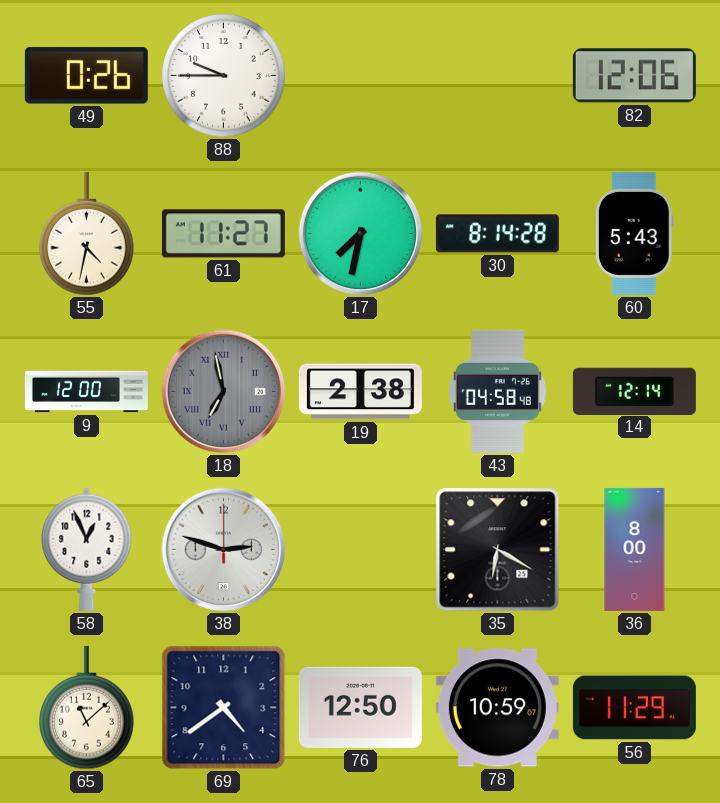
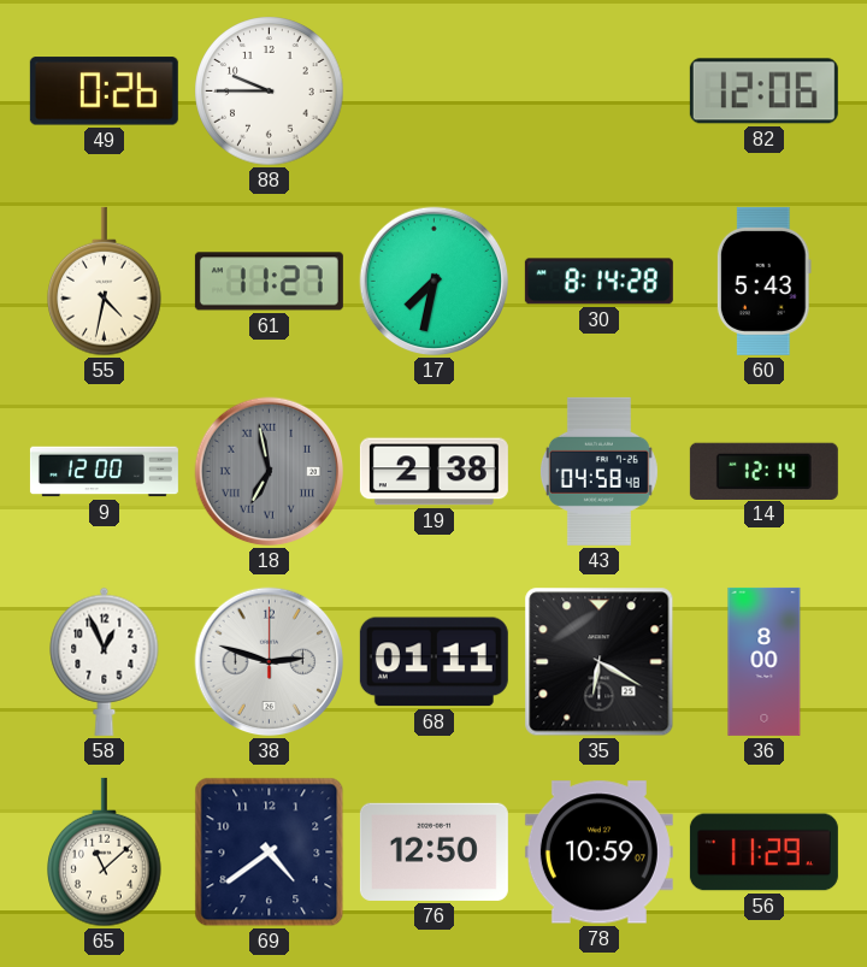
68: none -> 01:11
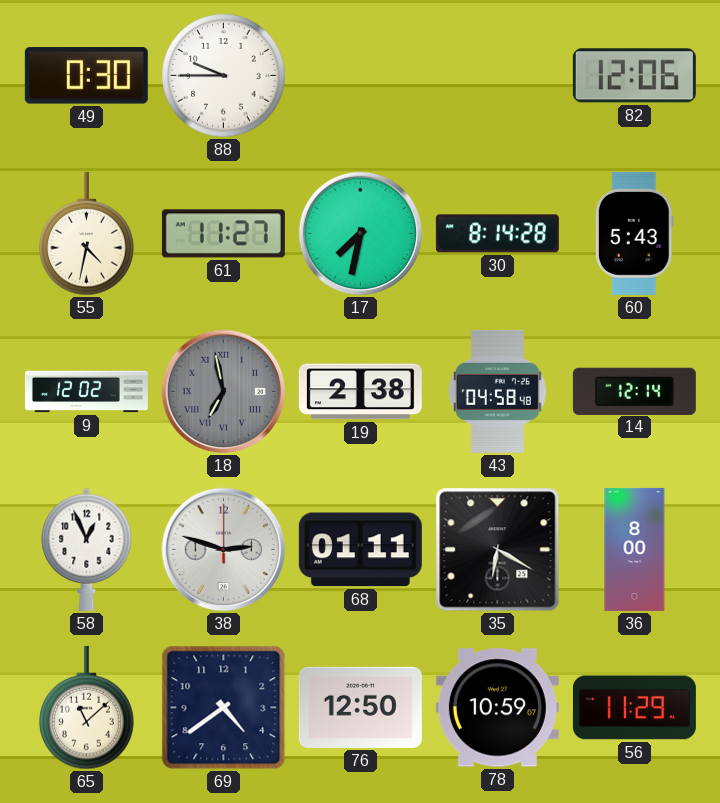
49: 0:26 -> 0:30
9: 12:00 -> 12:02
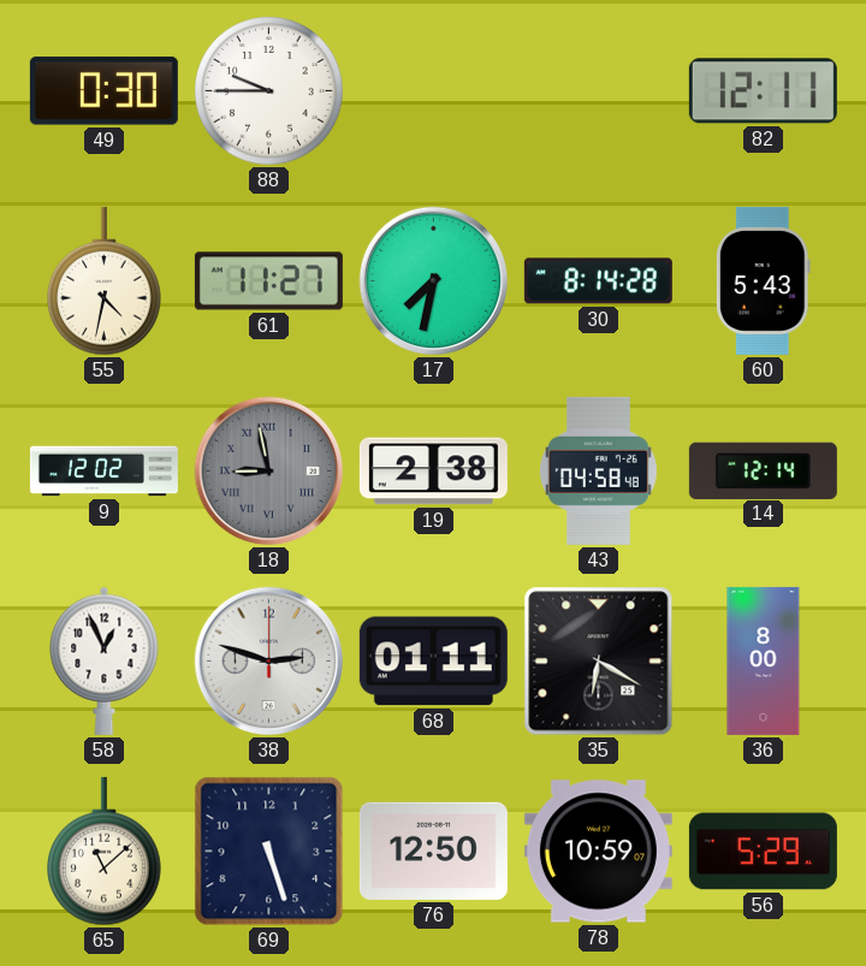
82: 12:06 -> 12:11
18: 6:58 -> 8:58
69: 4:39 -> 5:27
56: 11:29 -> 5:29
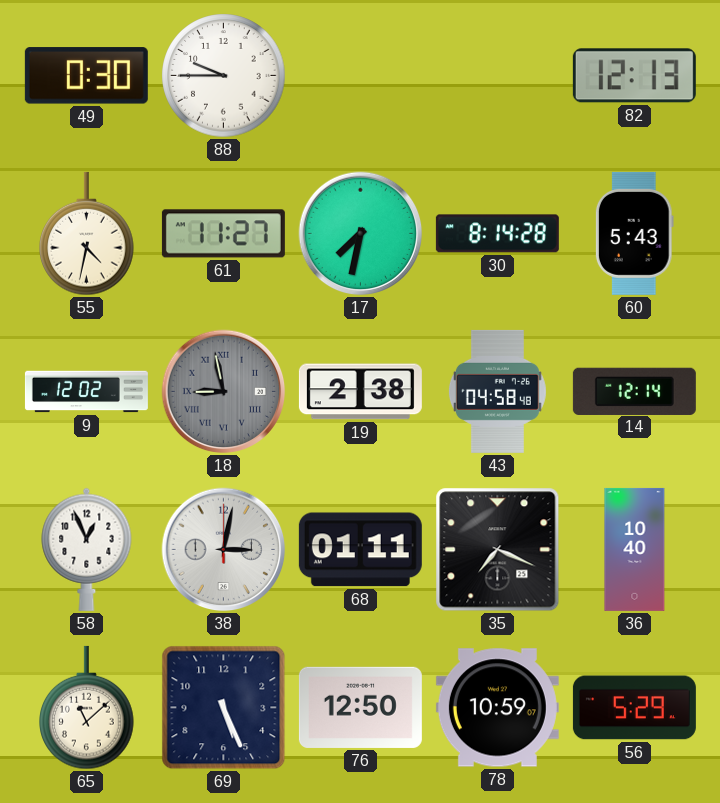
82: 12:11 -> 12:13
38: 2:48 -> 3:02
35: 6:20 -> 7:19
36: 8:00 -> 10:40
69: 5:27 -> 5:26
